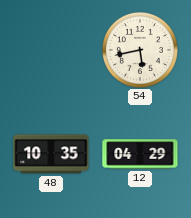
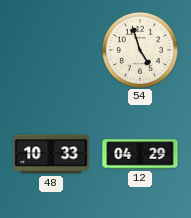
54: 5:43 -> 4:57
48: 10:35 -> 10:33
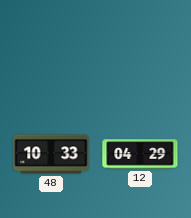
54: 4:57 -> none
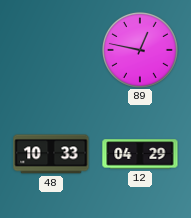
89: none -> 12:47
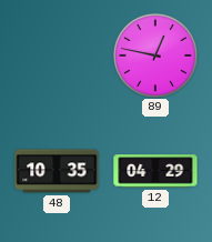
48: 10:33 -> 10:35
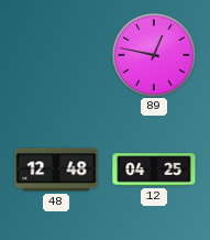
48: 10:35 -> 12:48
12: 04:29 -> 04:25
